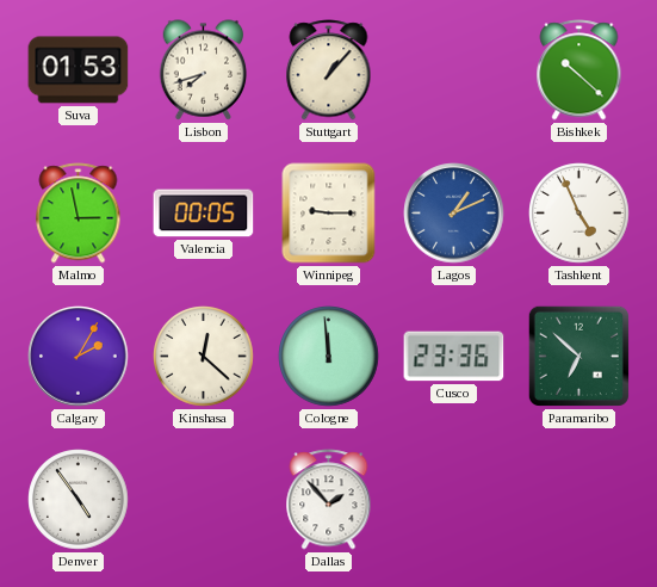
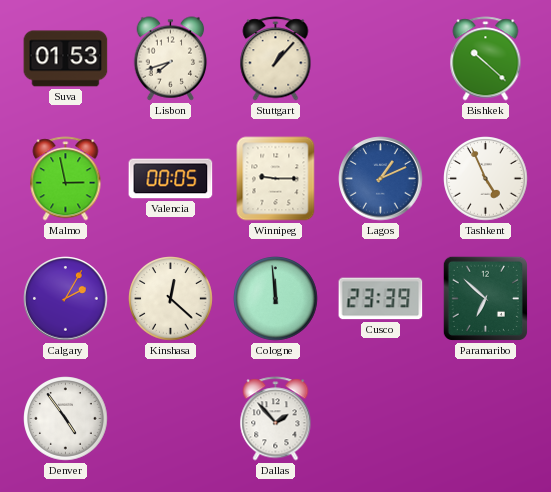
Cusco: 23:36 -> 23:39
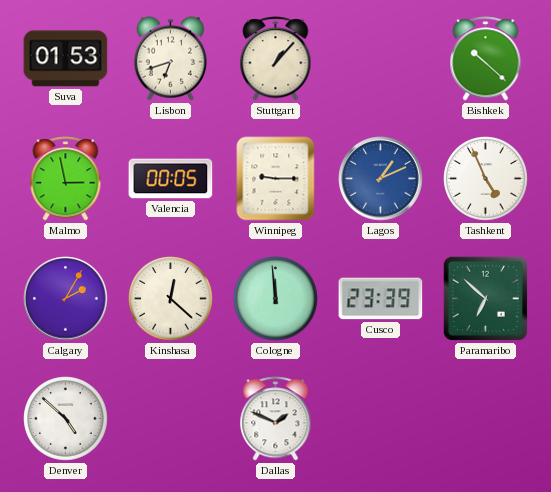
Lisbon: 7:42 -> 6:42
Denver: 4:54 -> 4:52
Dallas: 1:53 -> 1:49
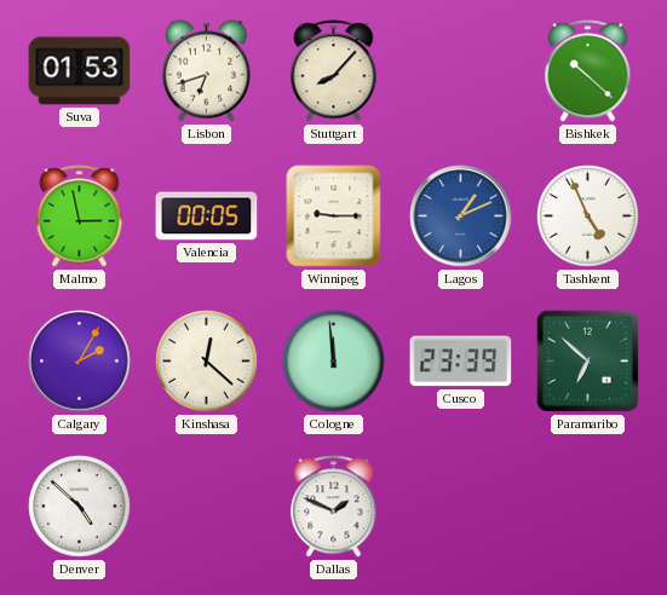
Stuttgart: 1:07 -> 8:07
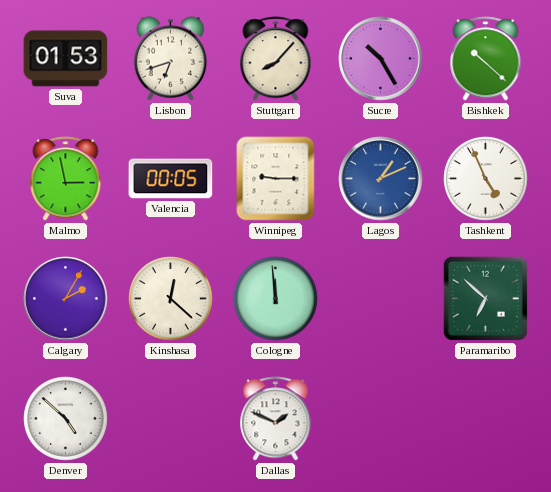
Sucre: none -> 10:25
Cusco: 23:39 -> none
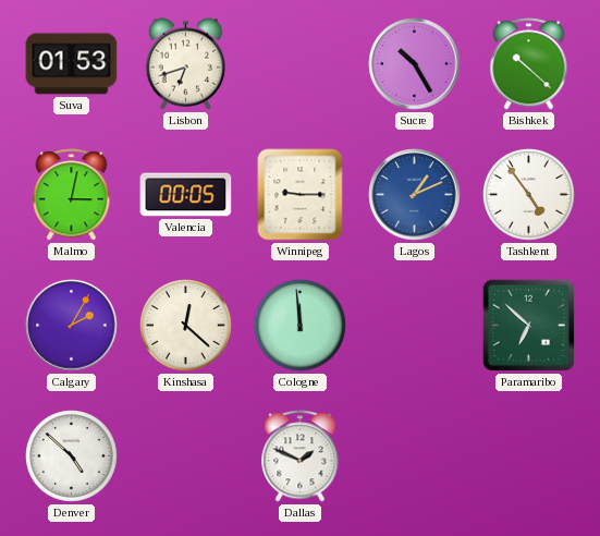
Stuttgart: 8:07 -> none
Malmo: 2:58 -> 3:02
Tashkent: 4:56 -> 4:54
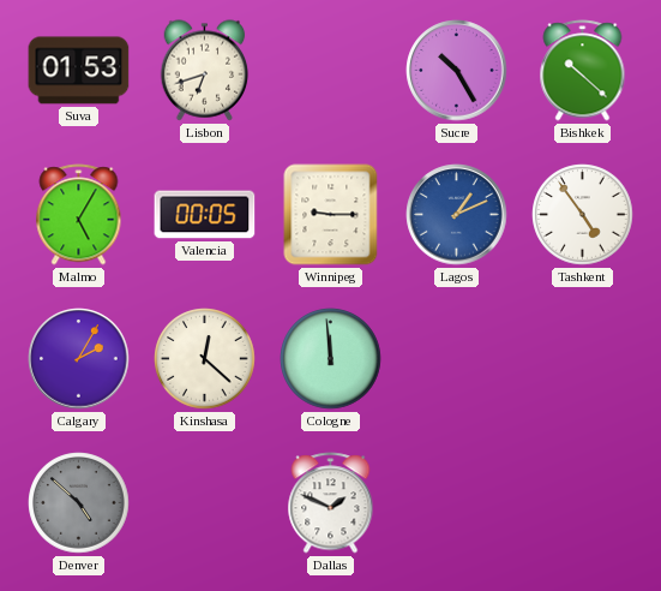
Malmo: 3:02 -> 5:05
Paramaribo: 6:52 -> none
Denver dial: white -> grey
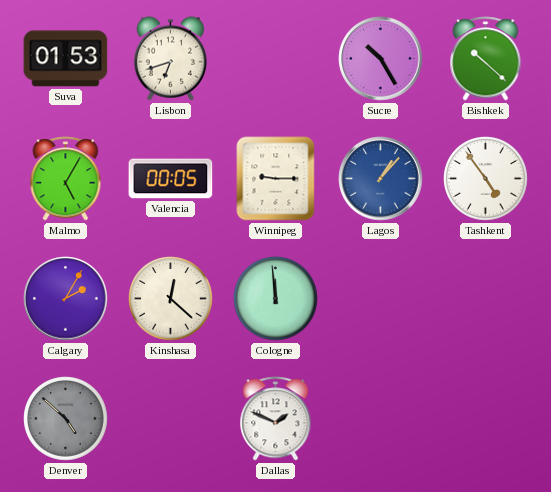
Lagos: 1:11 -> 1:07
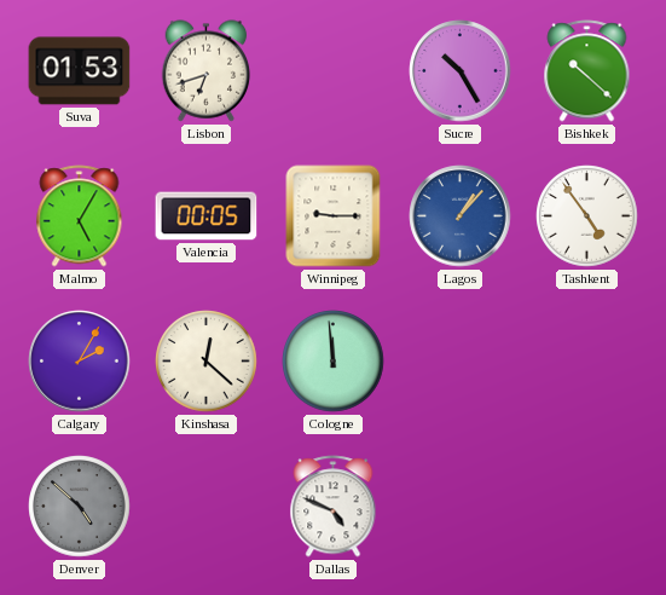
Dallas: 1:49 -> 4:49
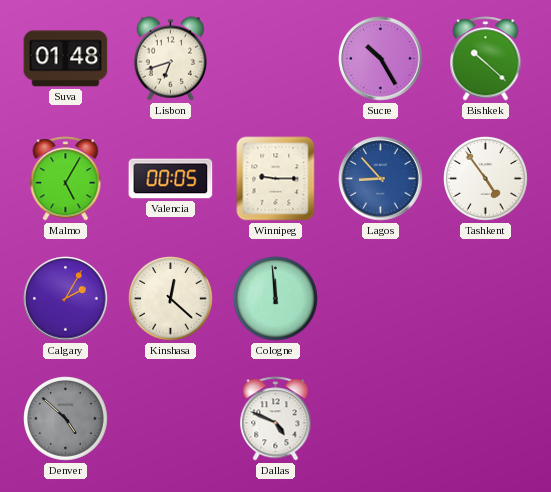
Suva: 01:53 -> 01:48
Lagos: 1:07 -> 8:53
